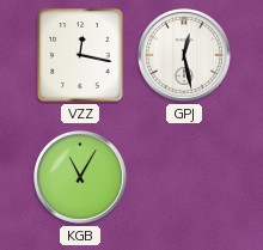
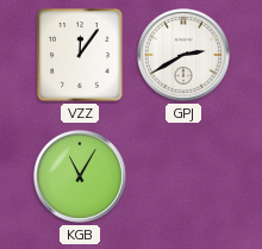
VZZ: 12:17 -> 12:06
GPJ: 12:28 -> 2:40
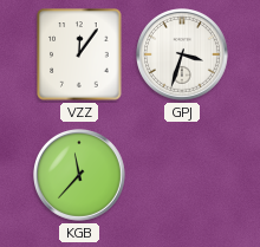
GPJ: 2:40 -> 3:33
KGB: 11:05 -> 11:37
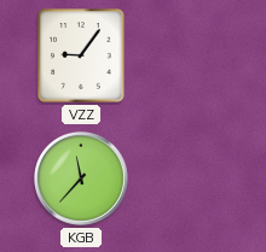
VZZ: 12:06 -> 9:06
GPJ: 3:33 -> none
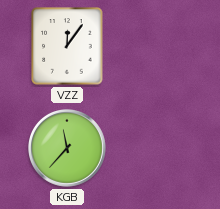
VZZ: 9:06 -> 12:06
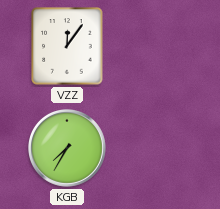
KGB: 11:37 -> 7:35
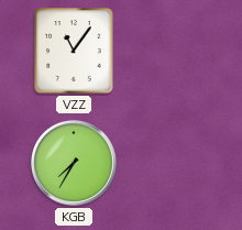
VZZ: 12:06 -> 11:06
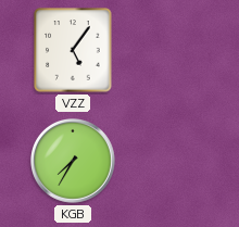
VZZ: 11:06 -> 5:06
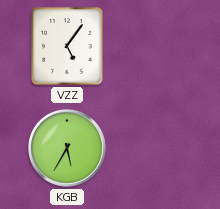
KGB: 7:35 -> 5:35
